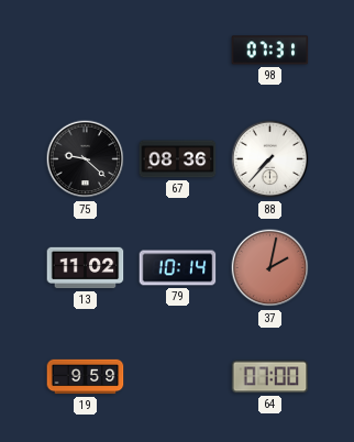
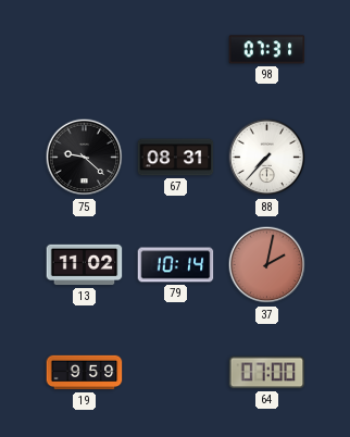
67: 08:36 -> 08:31
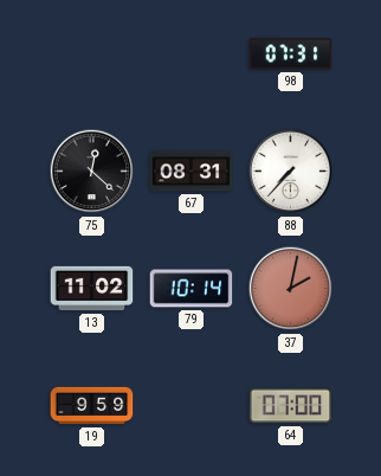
75: 9:22 -> 12:22
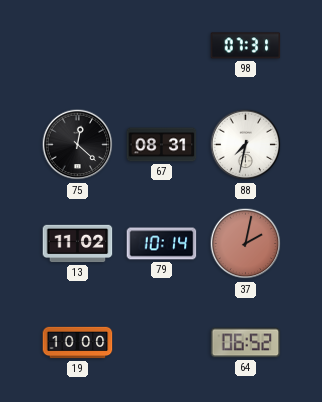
88: 7:37 -> 7:32
19: 9:59 -> 10:00
64: 07:00 -> 06:52
